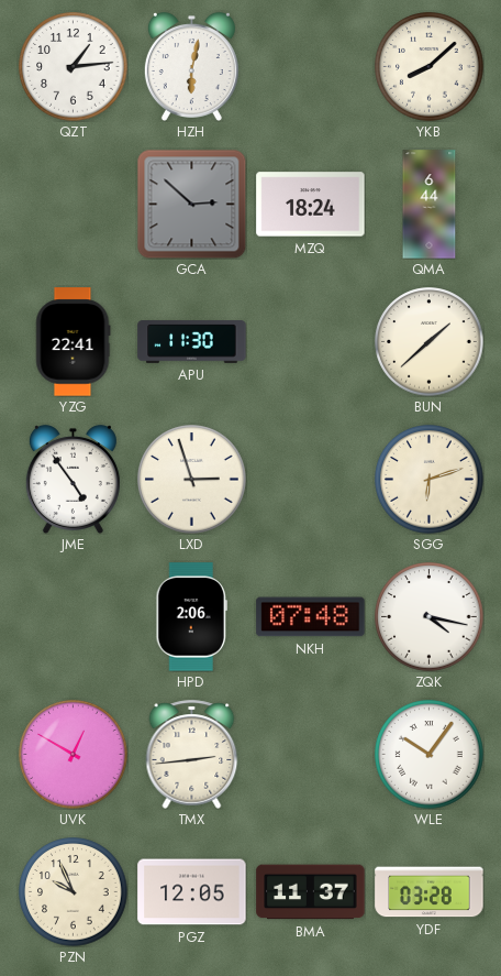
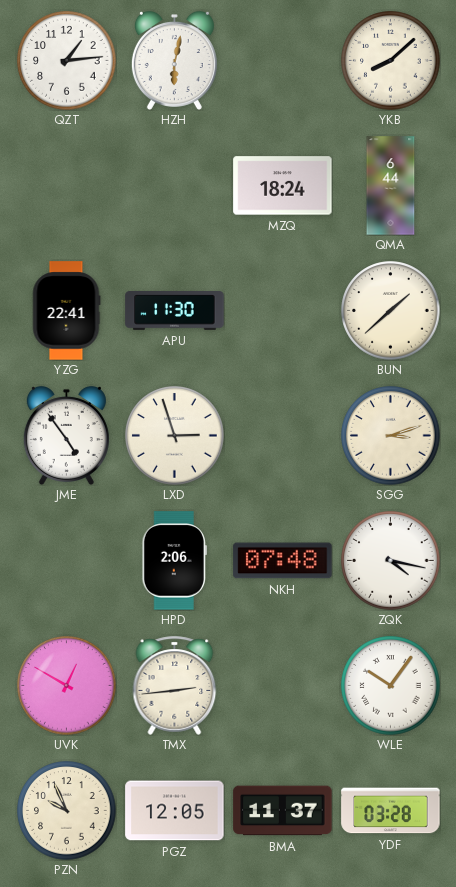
GCA: 2:52 -> none
SGG: 6:12 -> 3:12
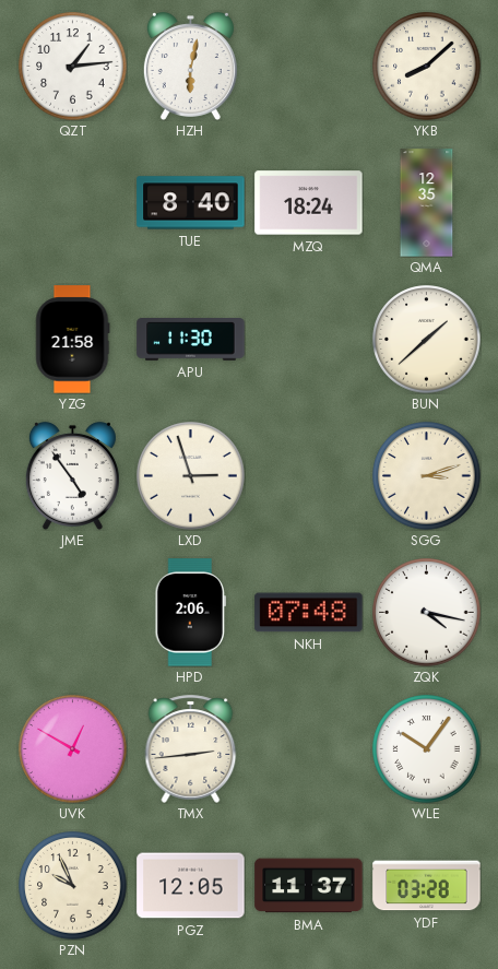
TUE: none -> 8:40
QMA: 6:44 -> 12:35
YZG: 22:41 -> 21:58
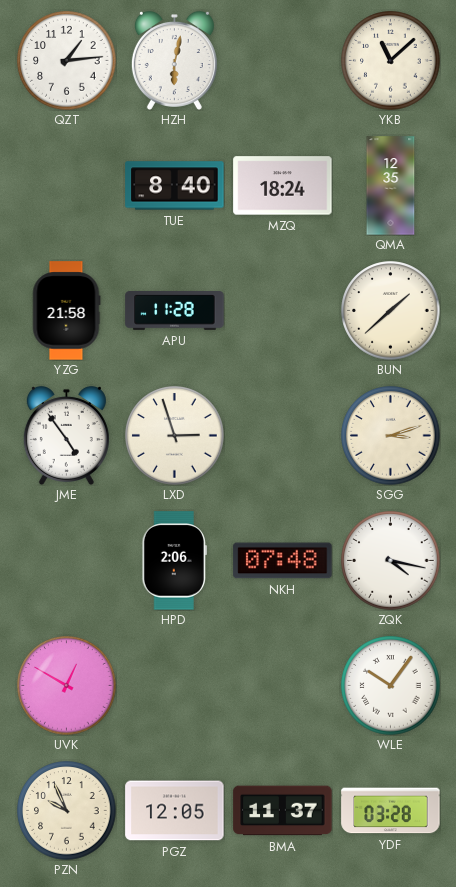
YKB: 8:08 -> 11:08
APU: 11:30 -> 11:28
TMX: 2:44 -> none
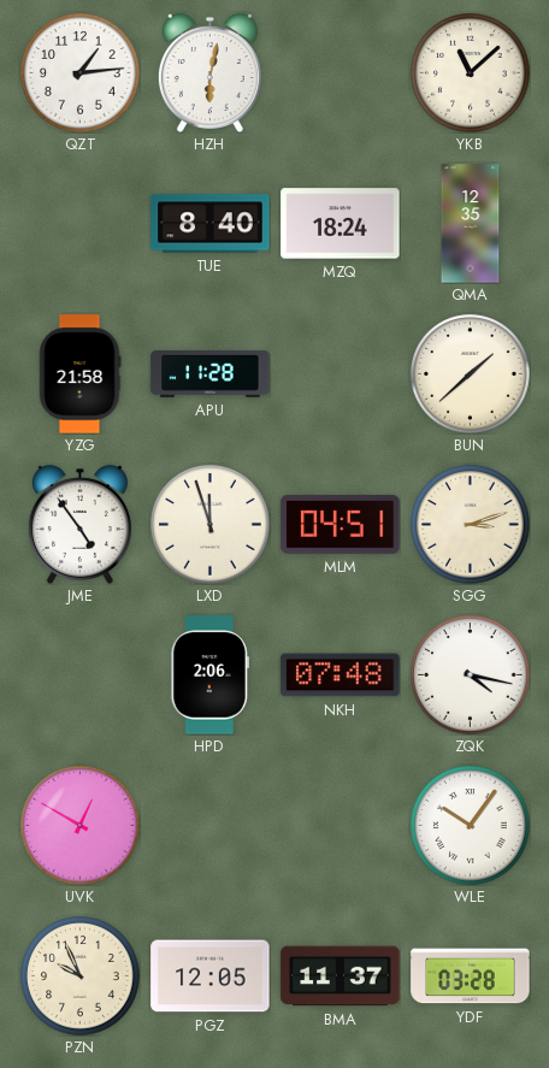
LXD: 2:57 -> 11:57
MLM: none -> 04:51
